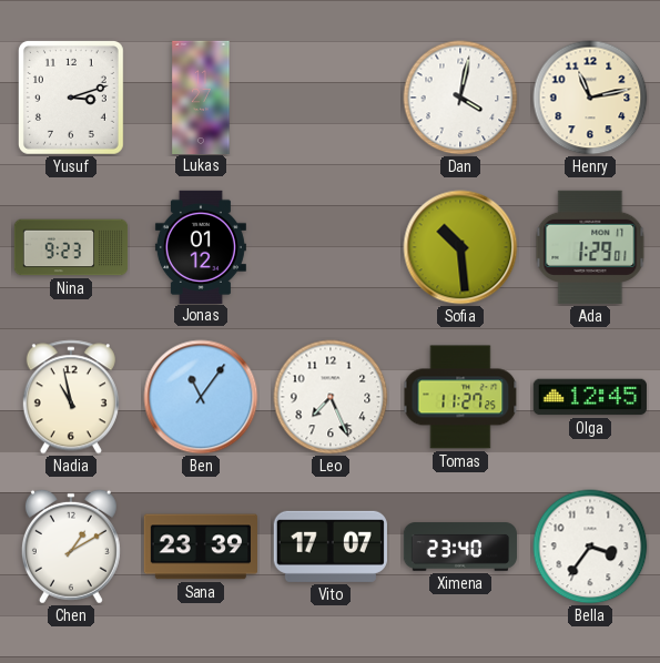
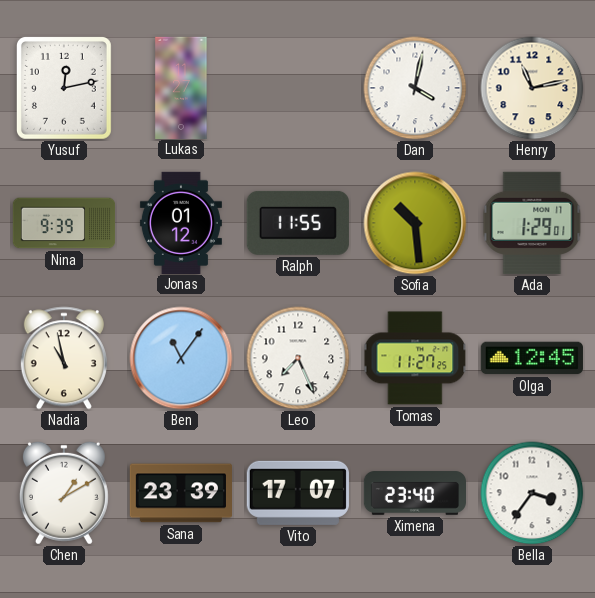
Yusuf: 3:12 -> 12:13
Nina: 9:23 -> 9:39
Ralph: none -> 11:55
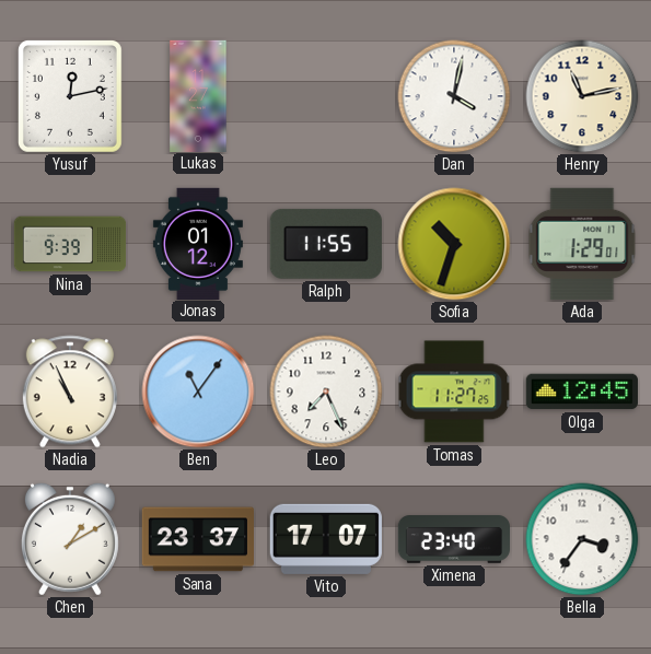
Sofia: 10:29 -> 10:33
Nadia: 10:58 -> 10:56
Sana: 23:39 -> 23:37
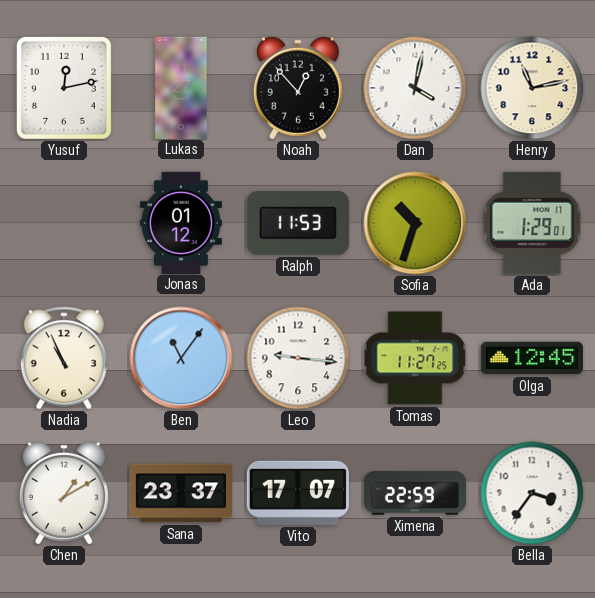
Noah: none -> 12:53
Nina: 9:39 -> none
Ralph: 11:55 -> 11:53
Leo: 7:26 -> 9:16
Ximena: 23:40 -> 22:59
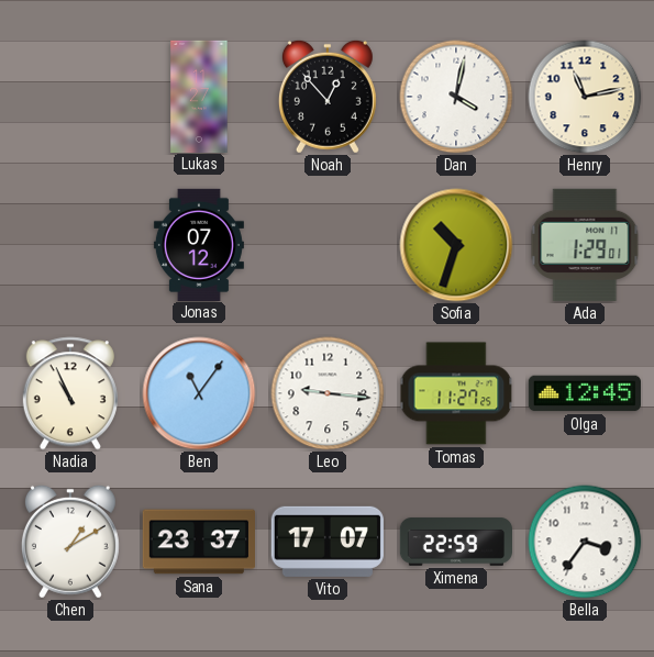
Yusuf: 12:13 -> none
Jonas: 01:12 -> 07:12
Ralph: 11:53 -> none
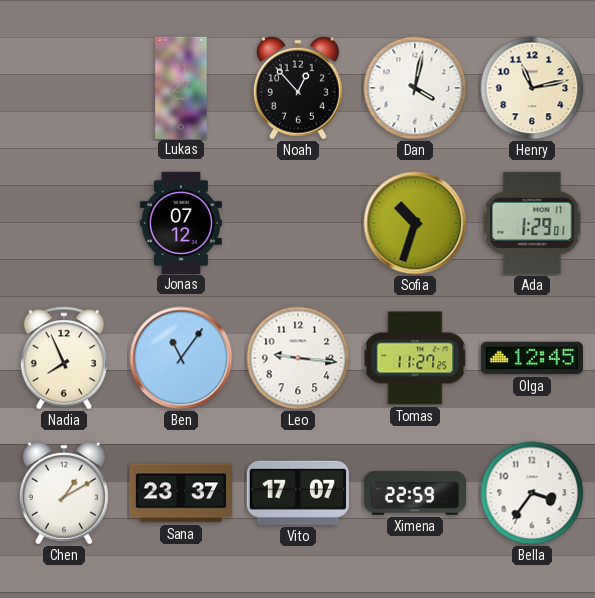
Nadia: 10:56 -> 7:56
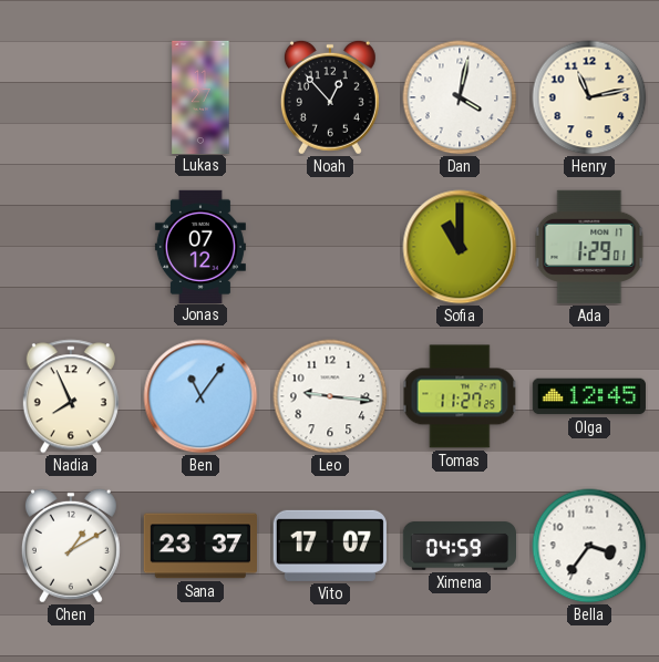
Sofia: 10:33 -> 11:00
Ximena: 22:59 -> 04:59
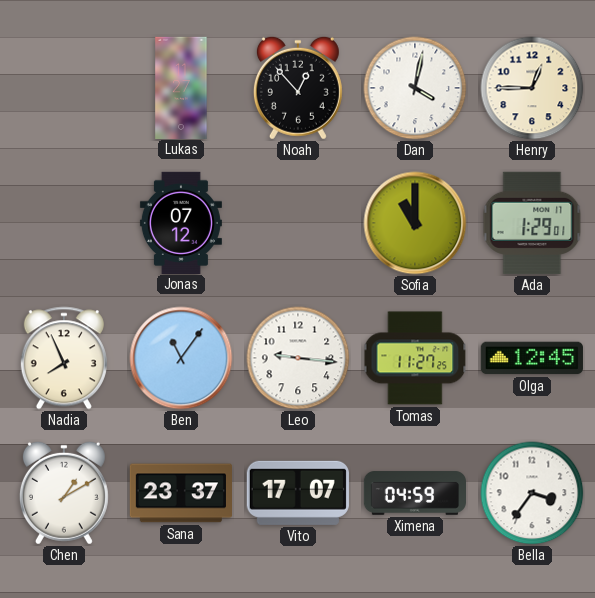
Henry: 11:13 -> 12:45
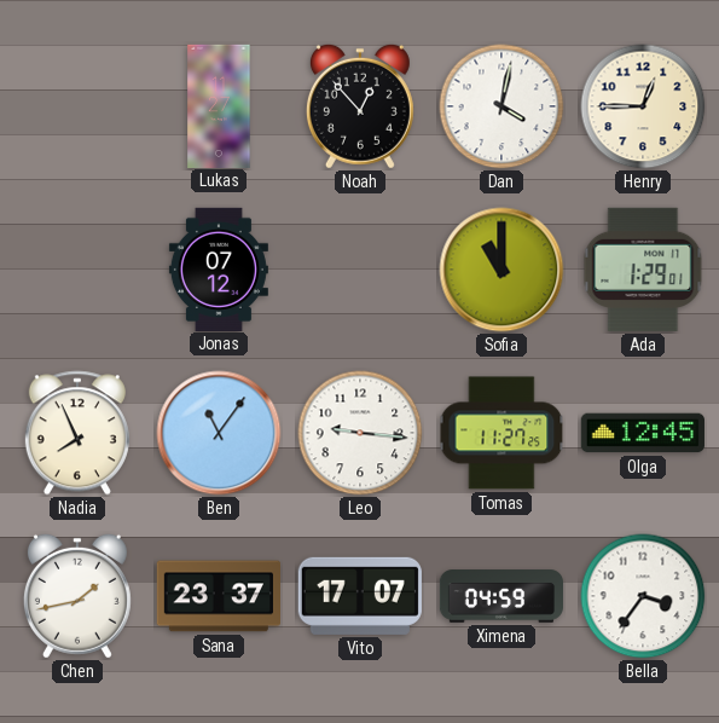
Chen: 1:10 -> 1:43
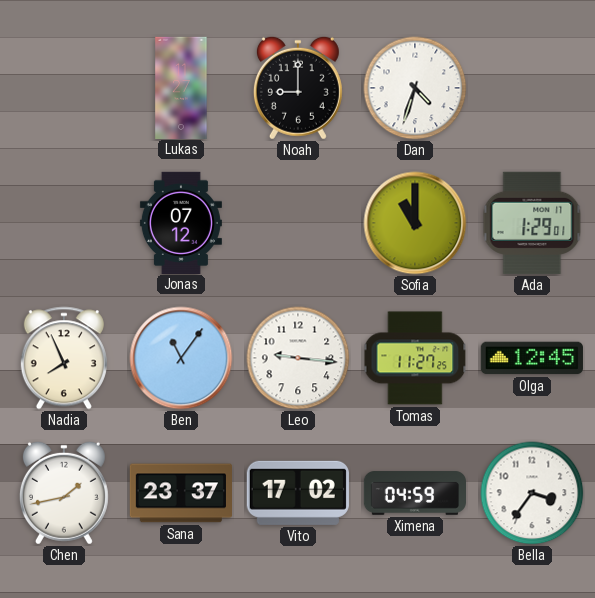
Noah: 12:53 -> 9:00
Dan: 4:02 -> 4:33
Henry: 12:45 -> none
Vito: 17:07 -> 17:02
